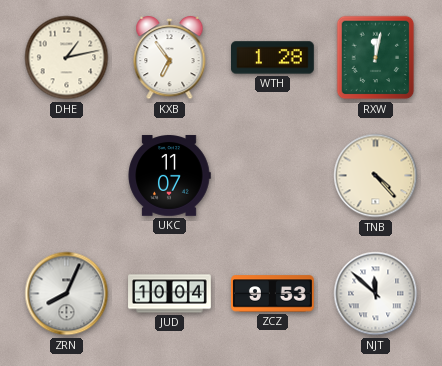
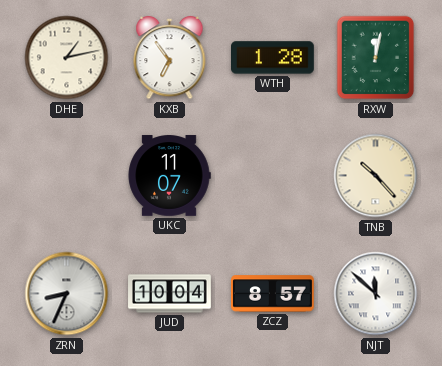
TNB: 4:23 -> 10:23
ZRN: 8:04 -> 8:34
ZCZ: 9:53 -> 8:57
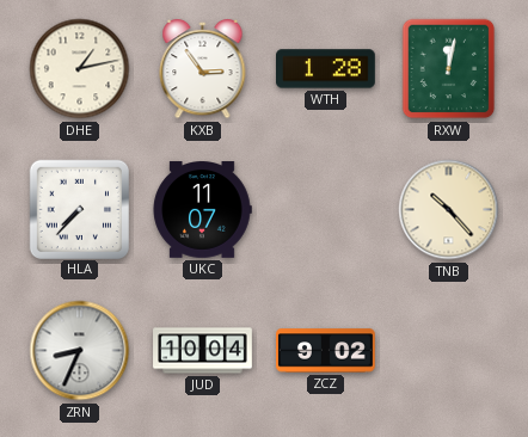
KXB: 6:54 -> 2:54
HLA: none -> 7:37
ZCZ: 8:57 -> 9:02
NJT: 11:52 -> none
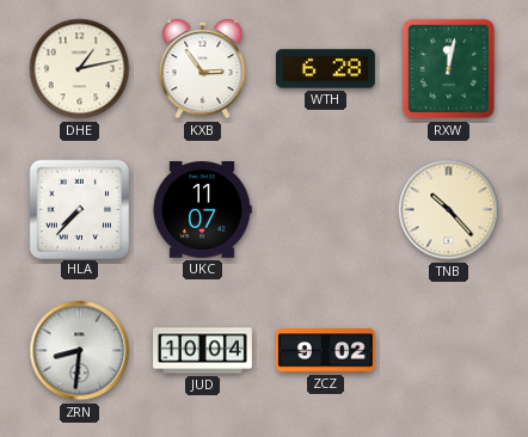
WTH: 1:28 -> 6:28
ZRN: 8:34 -> 8:31
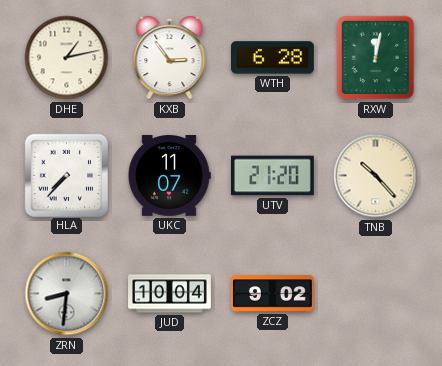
UTV: none -> 21:20
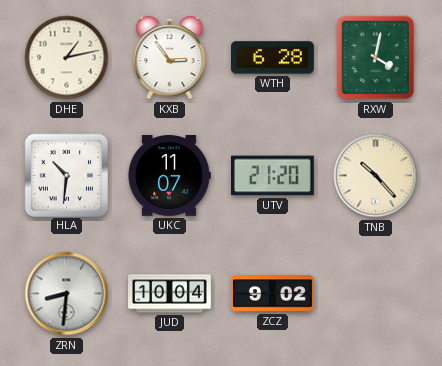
RXW: 12:02 -> 4:02
HLA: 7:37 -> 10:31
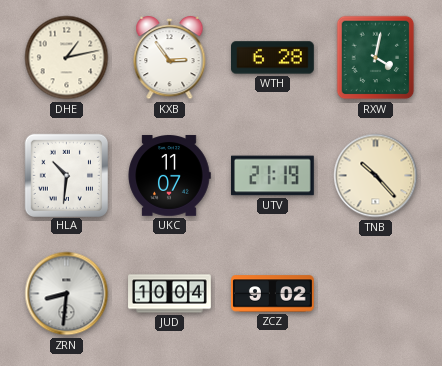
UTV: 21:20 -> 21:19
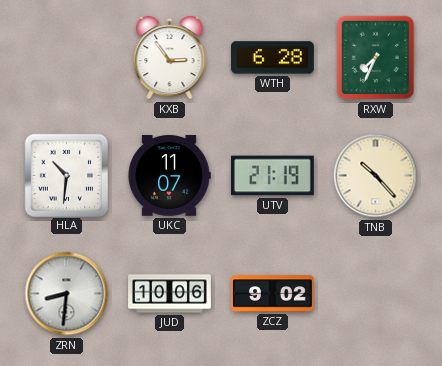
DHE: 1:13 -> none
RXW: 4:02 -> 7:34
JUD: 10:04 -> 10:06
